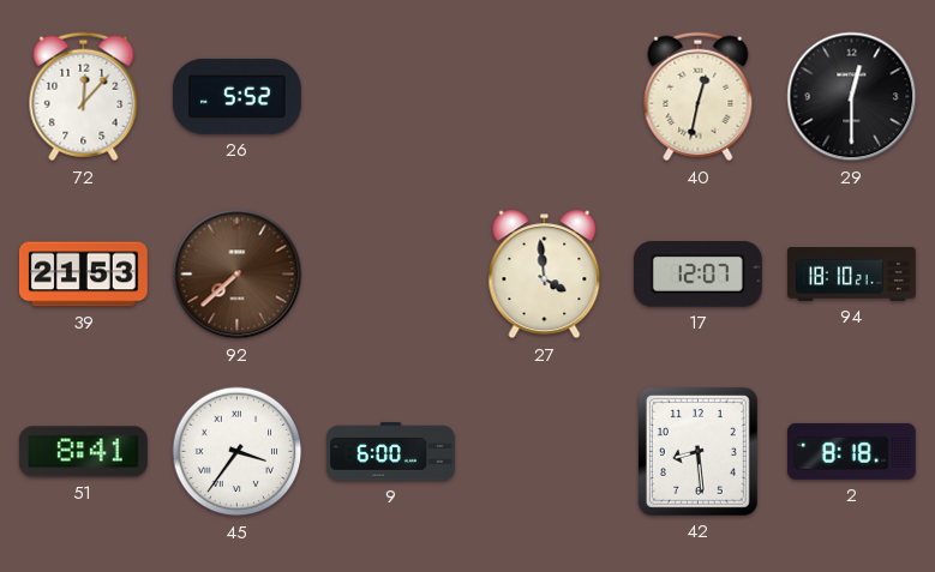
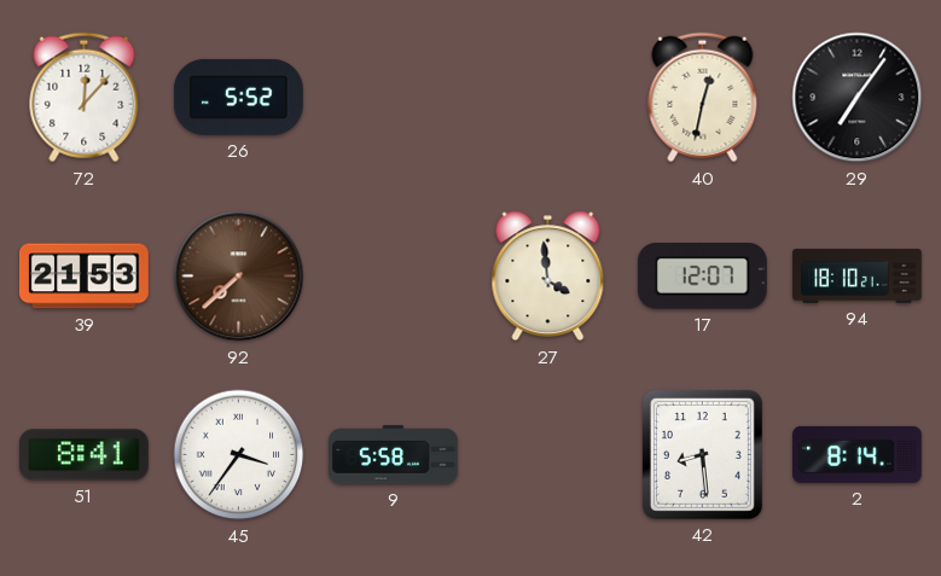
29: 12:30 -> 7:06
9: 6:00 -> 5:58
2: 8:18 -> 8:14
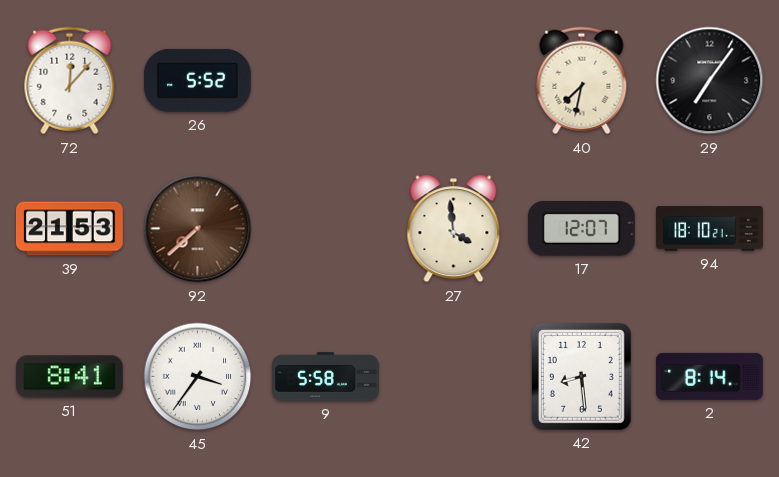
40: 12:32 -> 7:32
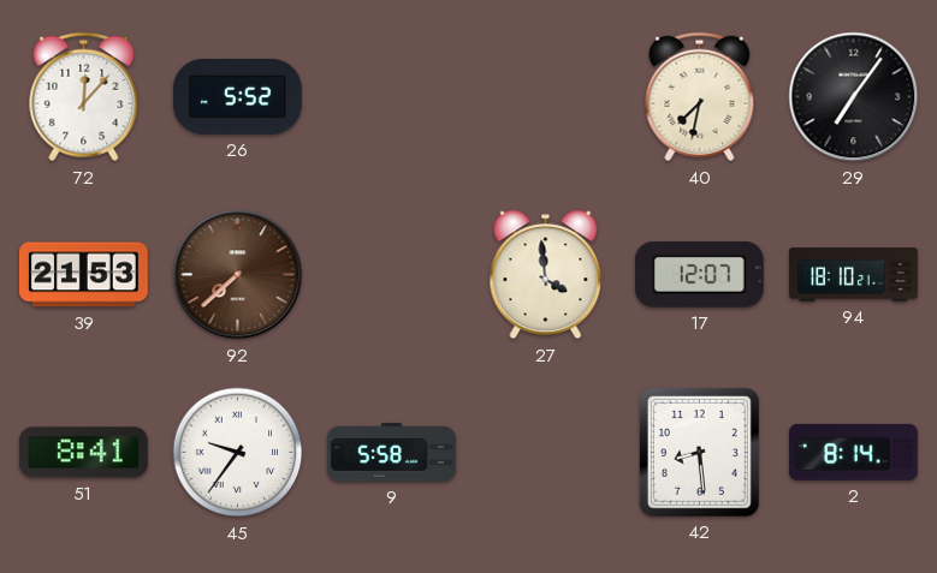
45: 3:36 -> 9:36
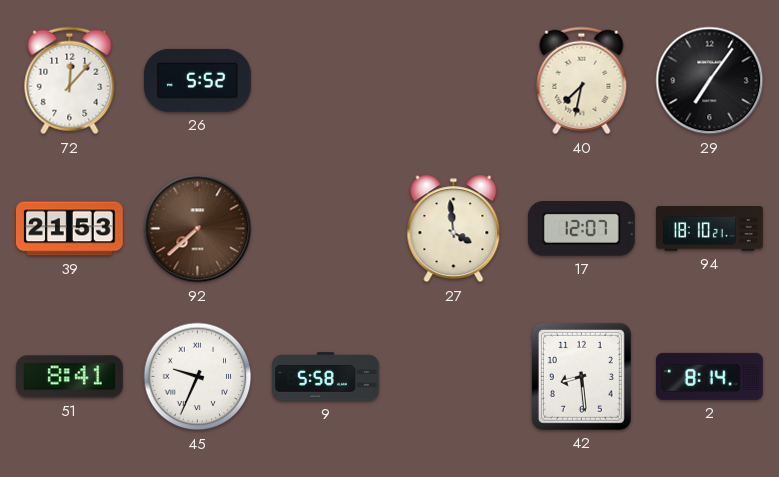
45: 9:36 -> 9:34
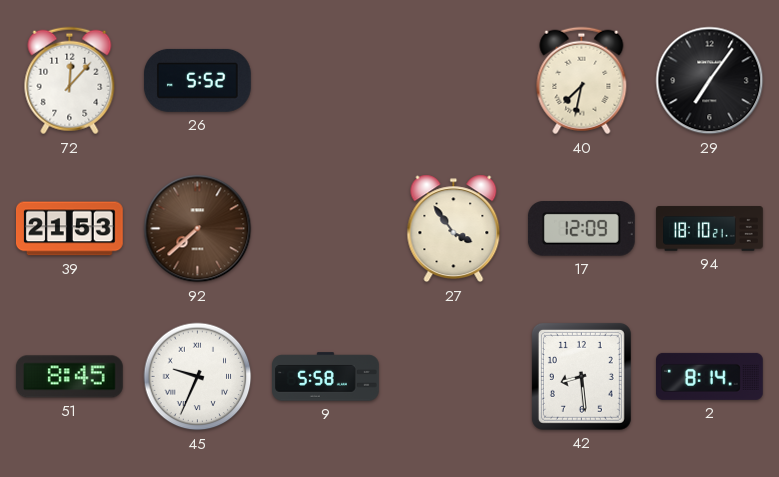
27: 3:59 -> 3:54
17: 12:07 -> 12:09
51: 8:41 -> 8:45
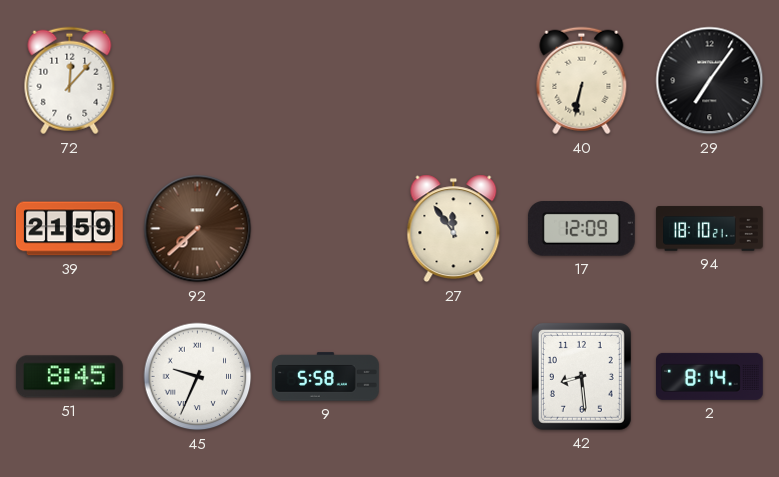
26: 5:52 -> none
40: 7:32 -> 6:32
39: 21:53 -> 21:59
27: 3:54 -> 11:54
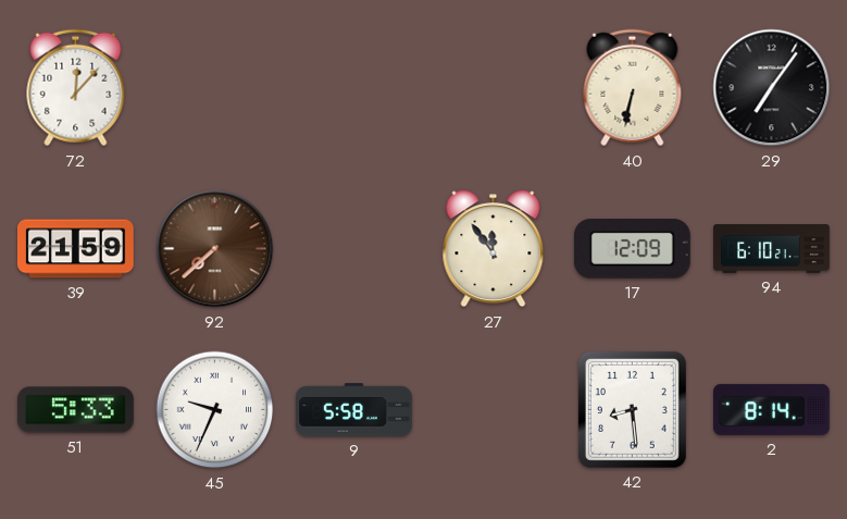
94: 18:10 -> 6:10
51: 8:45 -> 5:33
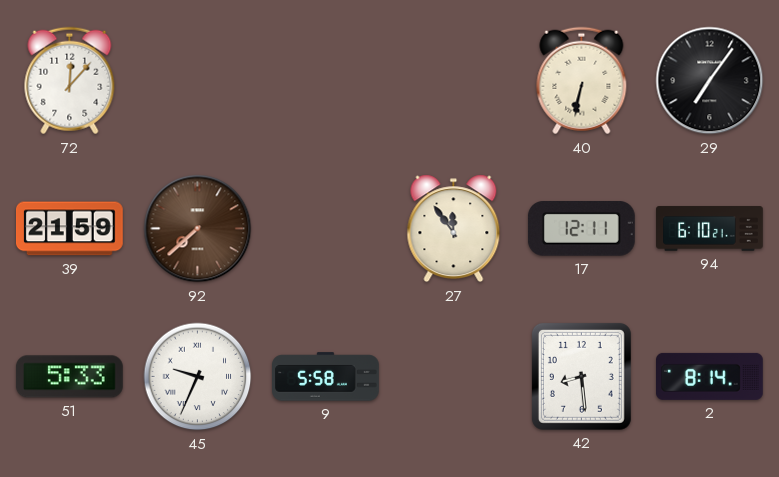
17: 12:09 -> 12:11
